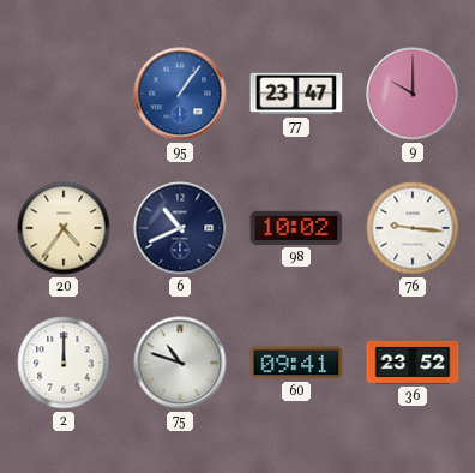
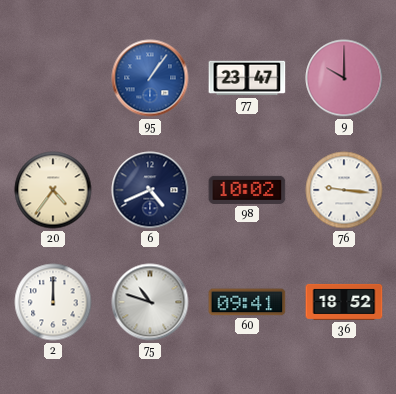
6: 10:41 -> 4:41
36: 23:52 -> 18:52
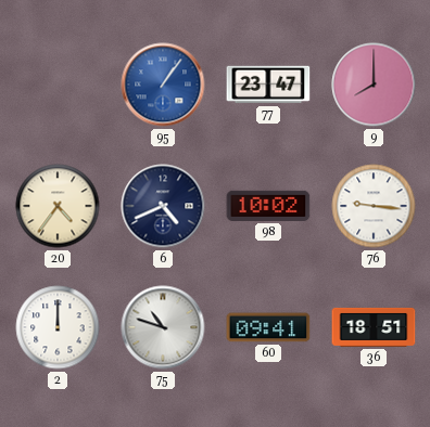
9: 10:00 -> 8:00
36: 18:52 -> 18:51
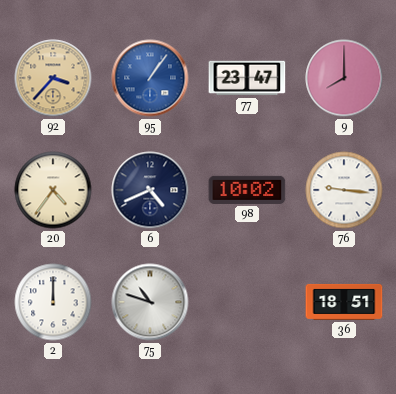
92: none -> 3:37
60: 09:41 -> none
